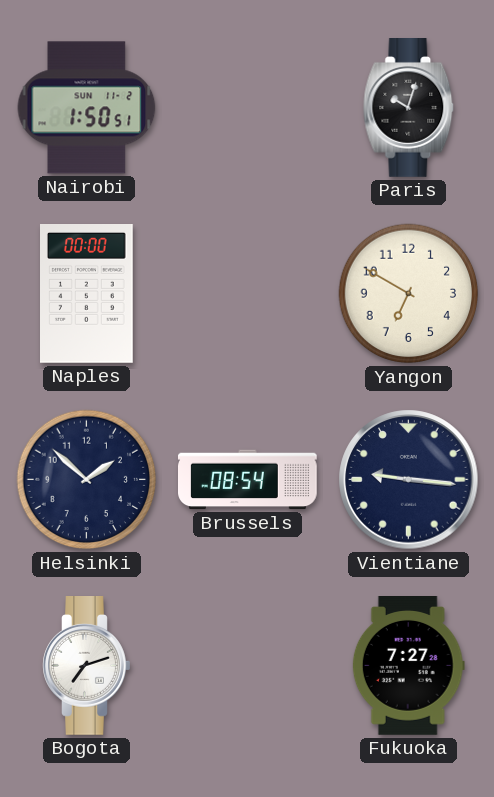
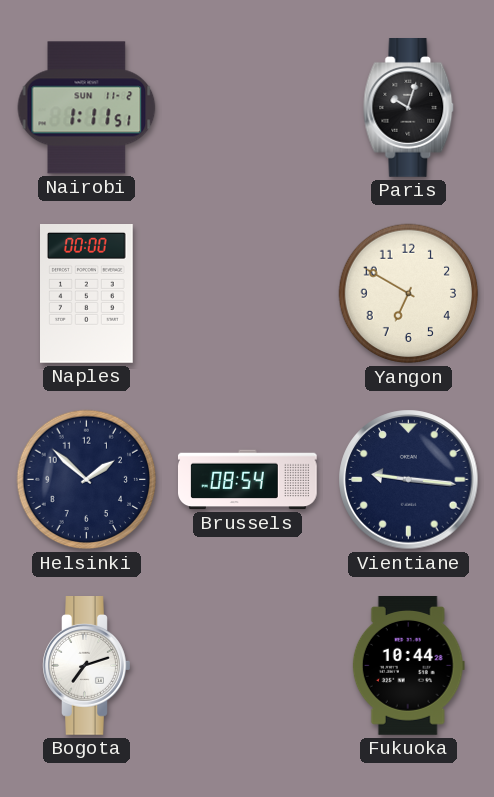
Nairobi: 1:50 -> 1:11
Fukuoka: 7:27 -> 10:44
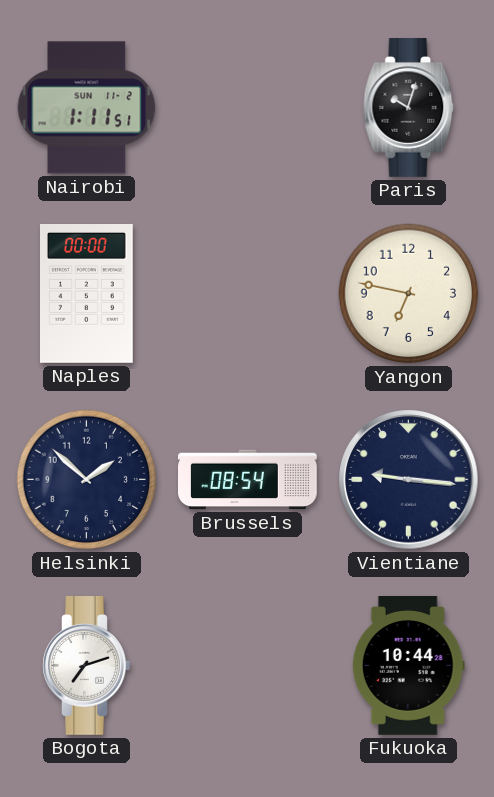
Yangon: 6:50 -> 6:47
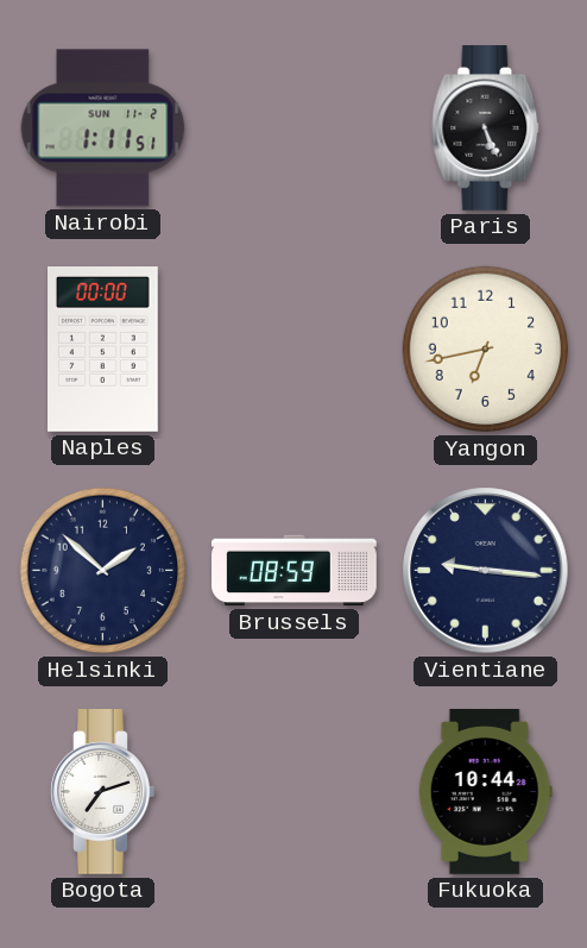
Paris: 10:03 -> 5:26
Yangon: 6:47 -> 6:43
Brussels: 08:54 -> 08:59
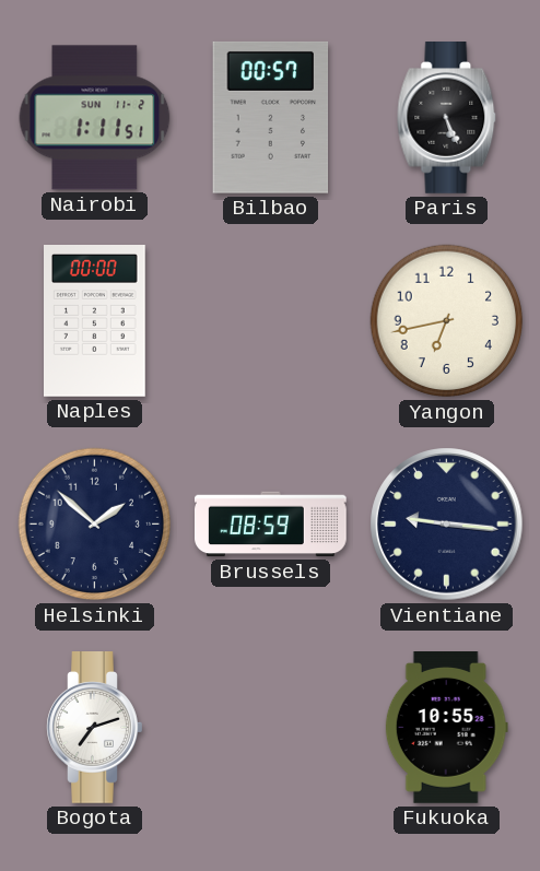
Bilbao: none -> 00:57
Fukuoka: 10:44 -> 10:55
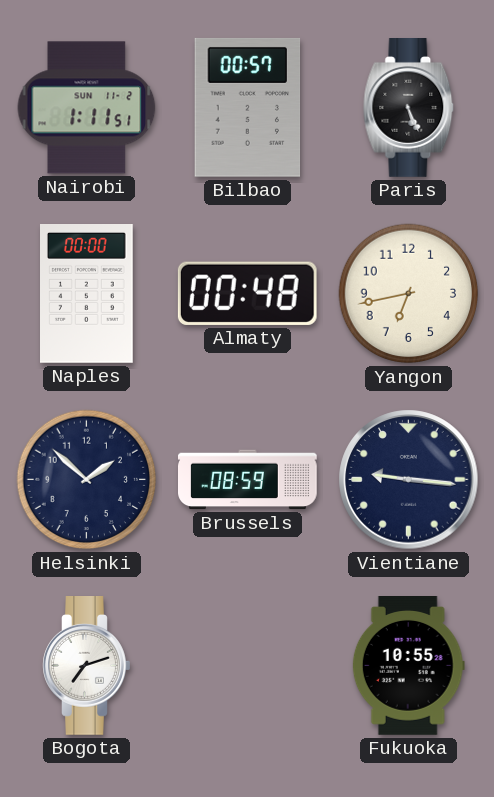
Almaty: none -> 00:48
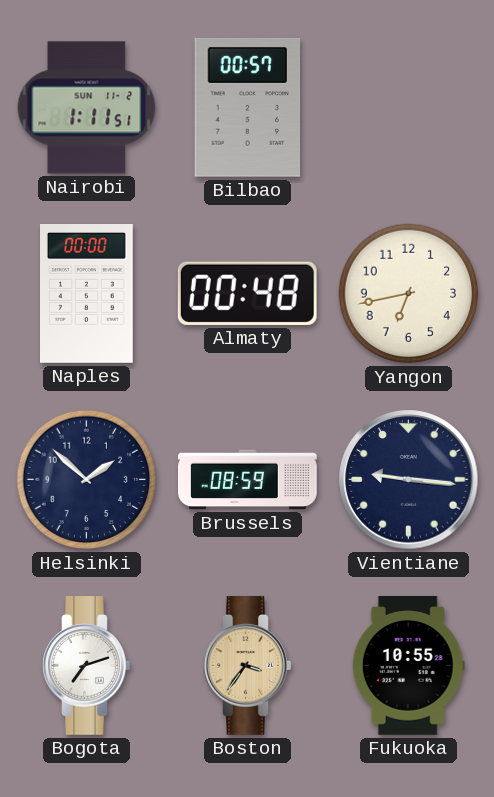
Paris: 5:26 -> none
Boston: none -> 3:36
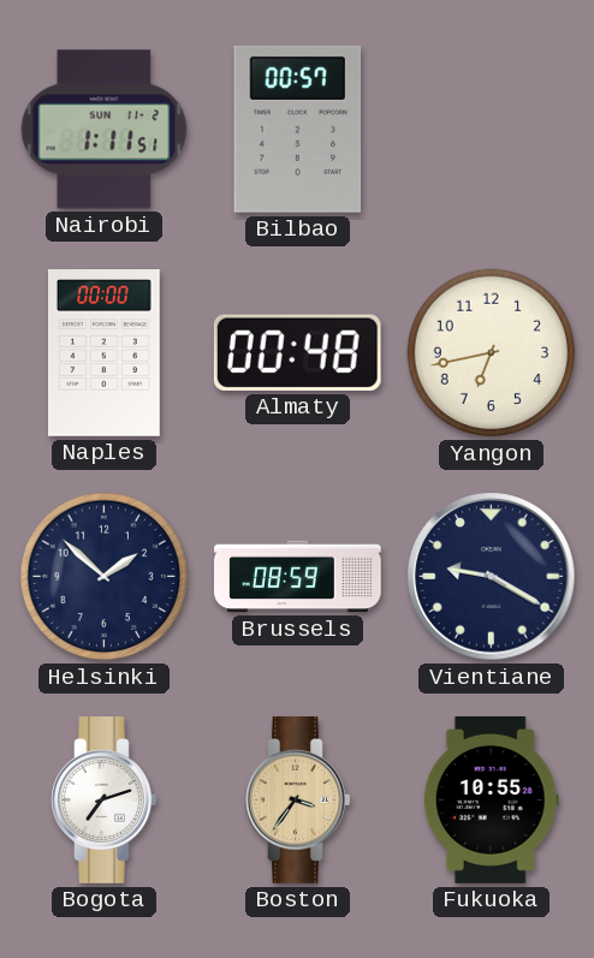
Vientiane: 9:16 -> 9:20
